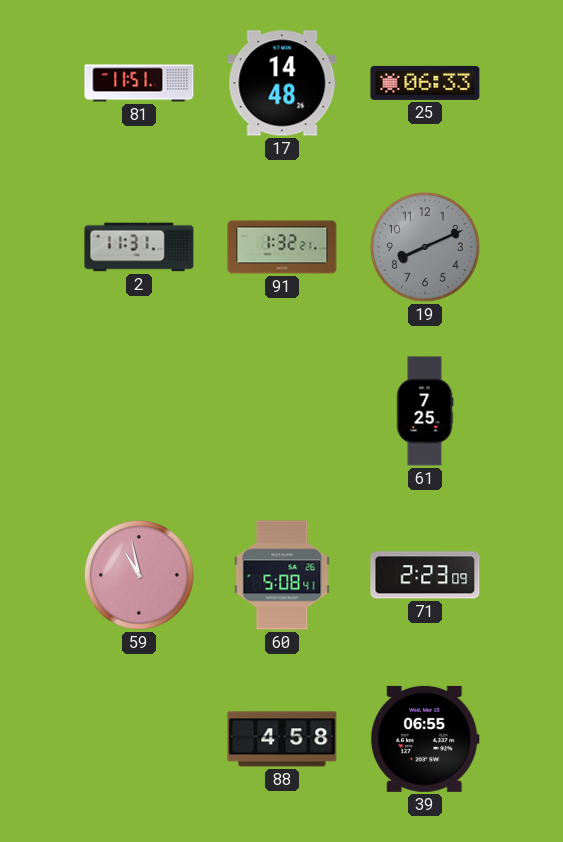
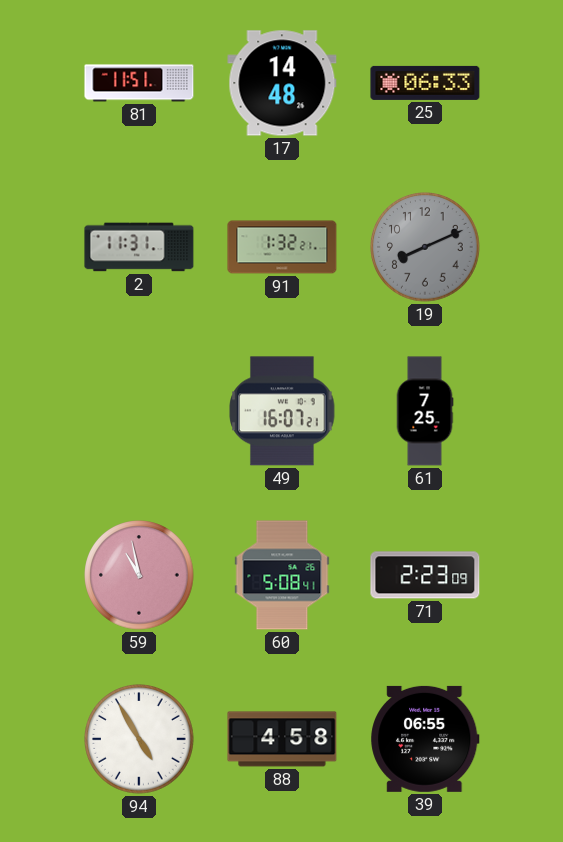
49: none -> 16:07
94: none -> 4:55
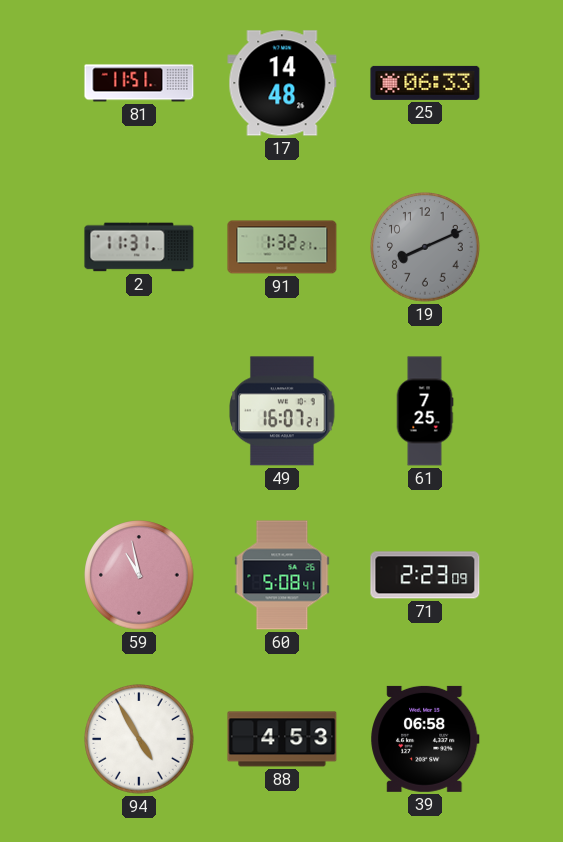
88: 4:58 -> 4:53
39: 06:55 -> 06:58
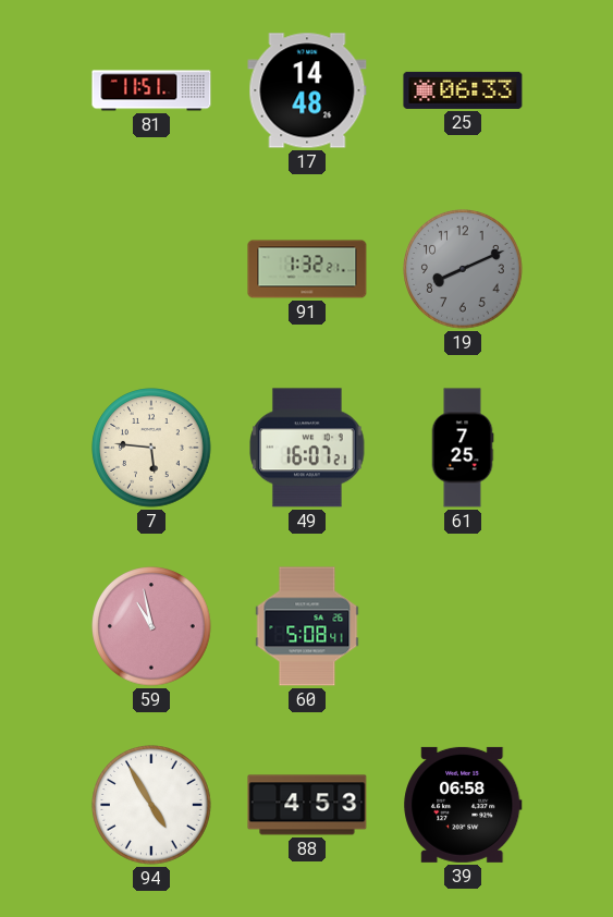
2: 11:31 -> none
7: none -> 5:46
71: 2:23 -> none
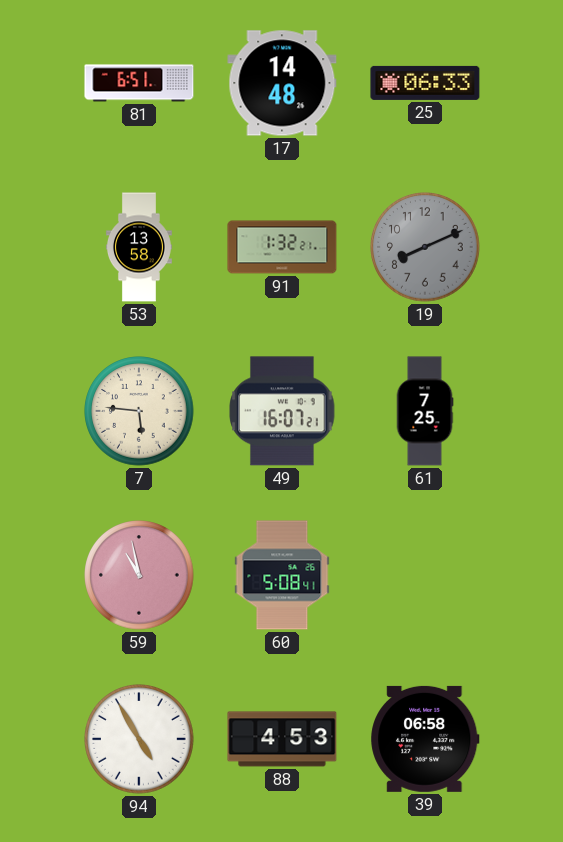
81: 11:51 -> 6:51
53: none -> 13:58
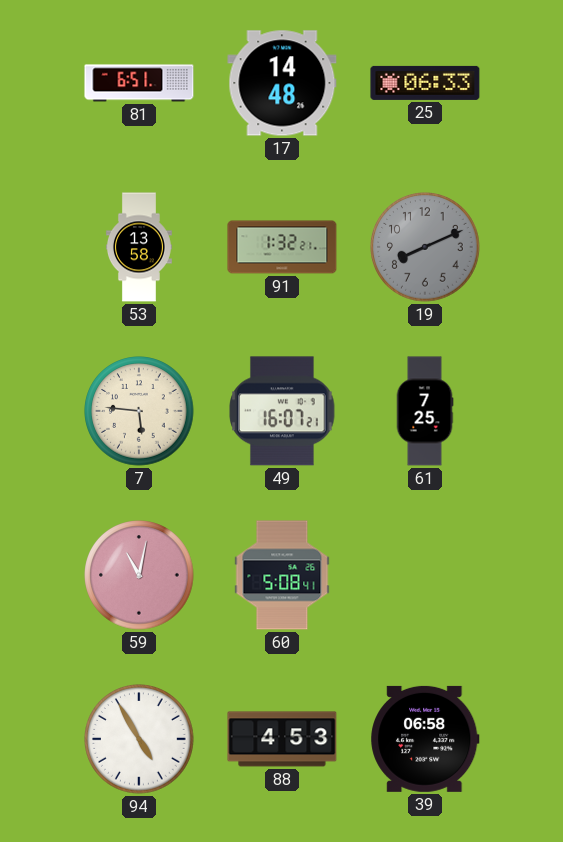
59: 10:58 -> 11:02
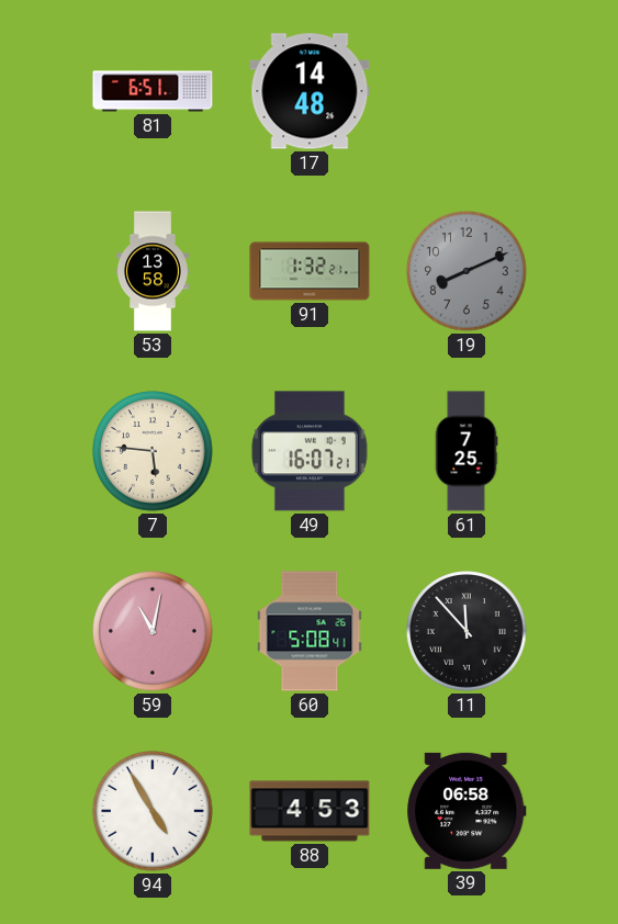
25: 06:33 -> none
11: none -> 11:53
